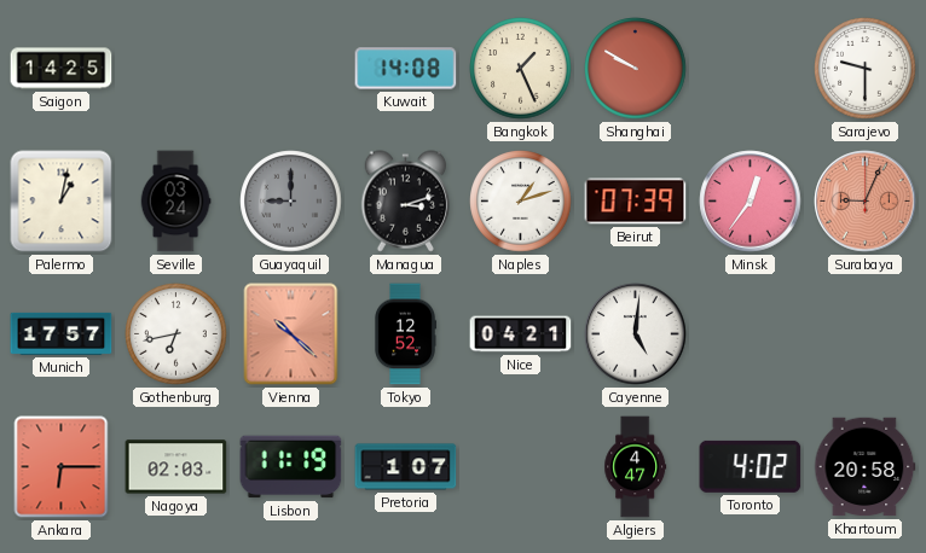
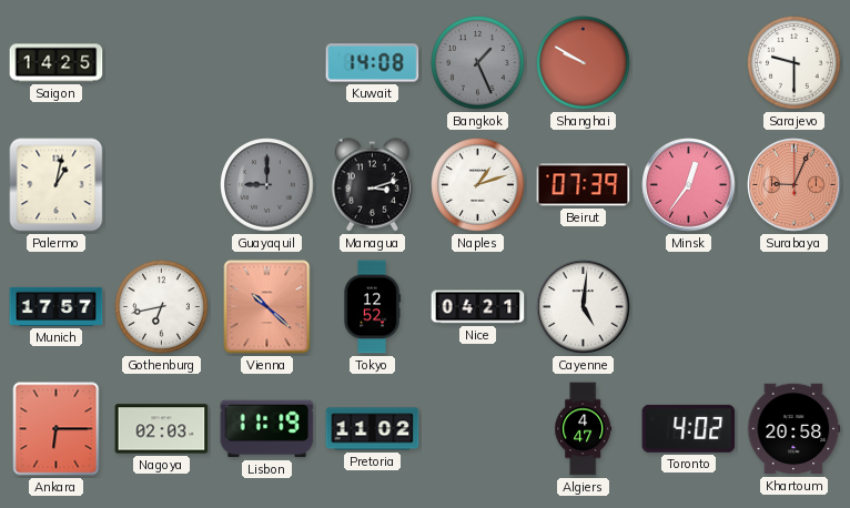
Bangkok dial: cream -> grey
Seville: 03:24 -> none
Pretoria: 1:07 -> 11:02
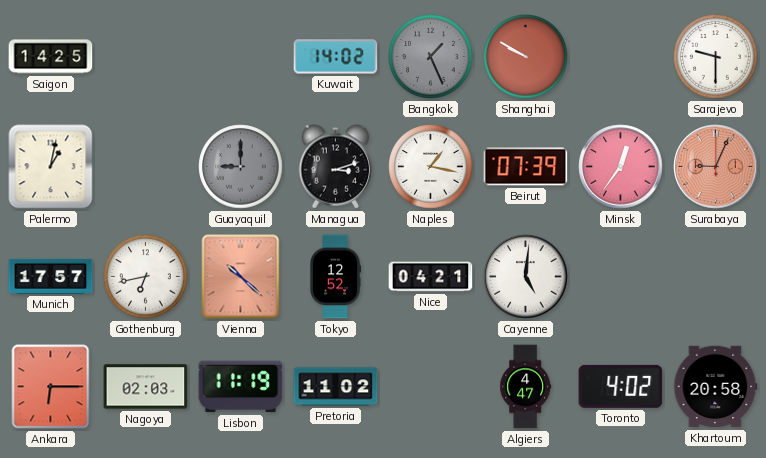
Kuwait: 14:08 -> 14:02
Naples: 1:12 -> 1:17
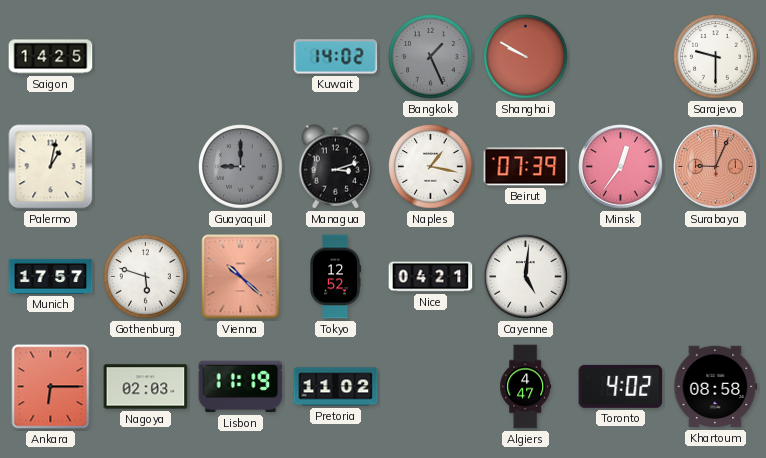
Gothenburg: 6:43 -> 5:48
Khartoum: 20:58 -> 08:58
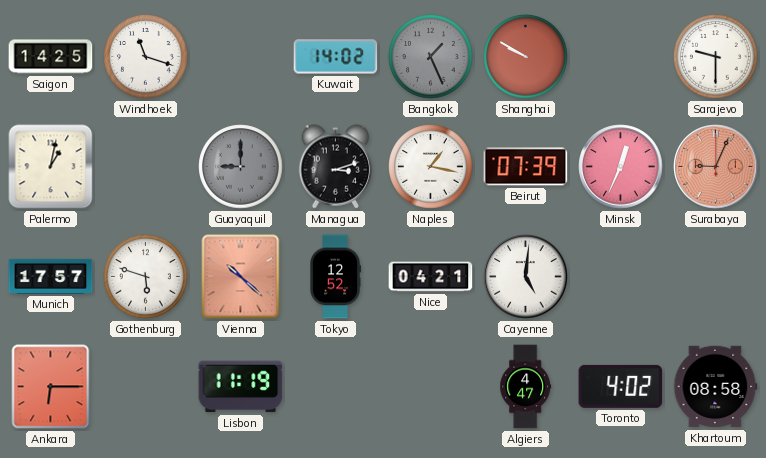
Windhoek: none -> 11:18
Minsk: 12:36 -> 12:34
Nagoya: 02:03 -> none
Pretoria: 11:02 -> none
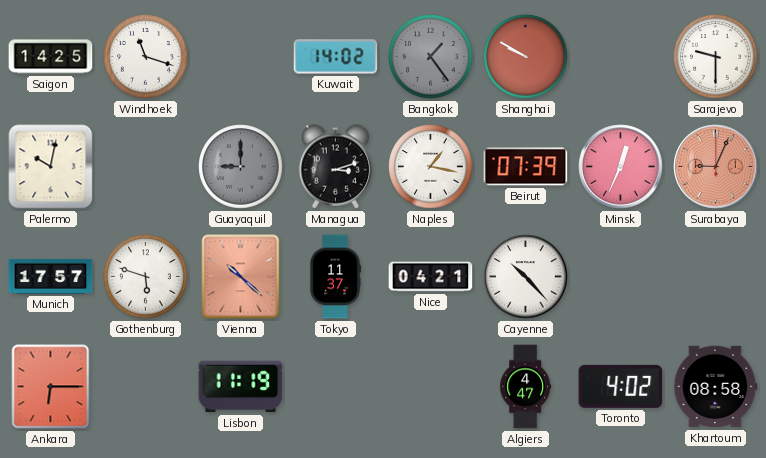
Bangkok: 1:26 -> 1:24
Palermo: 1:02 -> 10:02
Tokyo: 12:52 -> 11:37
Cayenne: 5:01 -> 10:23
